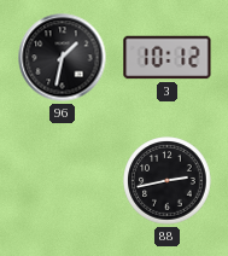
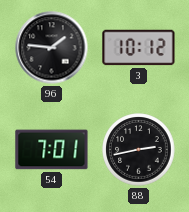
96: 1:32 -> 1:46
54: none -> 7:01
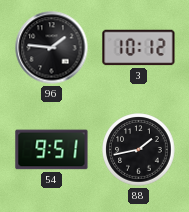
54: 7:01 -> 9:51
88: 2:43 -> 1:43
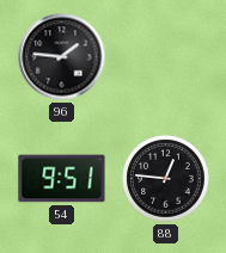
3: 10:12 -> none
88: 1:43 -> 12:46
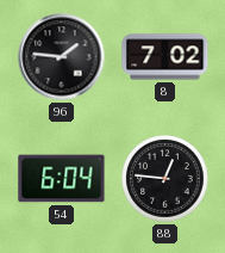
8: none -> 7:02
54: 9:51 -> 6:04
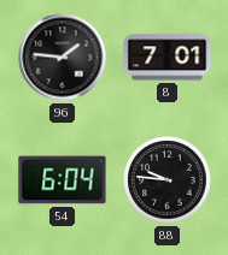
8: 7:02 -> 7:01
88: 12:46 -> 9:46
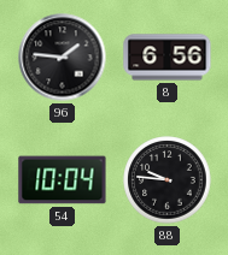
8: 7:01 -> 6:56
54: 6:04 -> 10:04
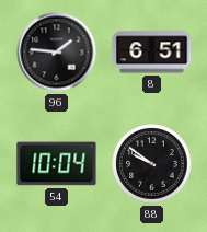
8: 6:56 -> 6:51
88: 9:46 -> 9:51
